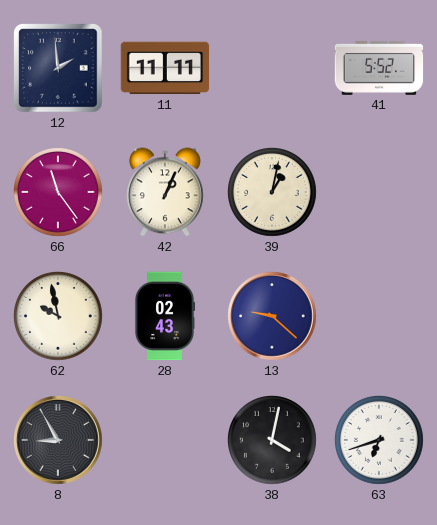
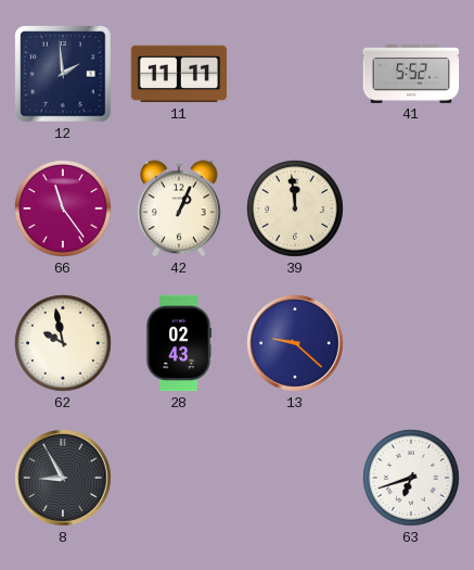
39: 1:02 -> 11:59
38: 4:02 -> none
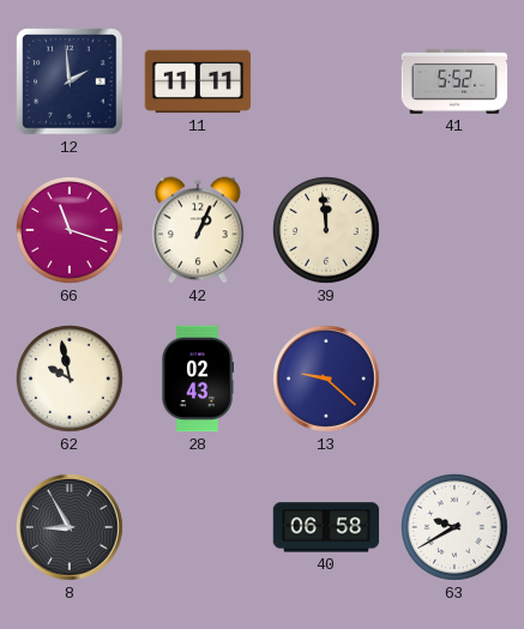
66: 11:24 -> 11:18
40: none -> 06:58
63: 6:42 -> 9:40
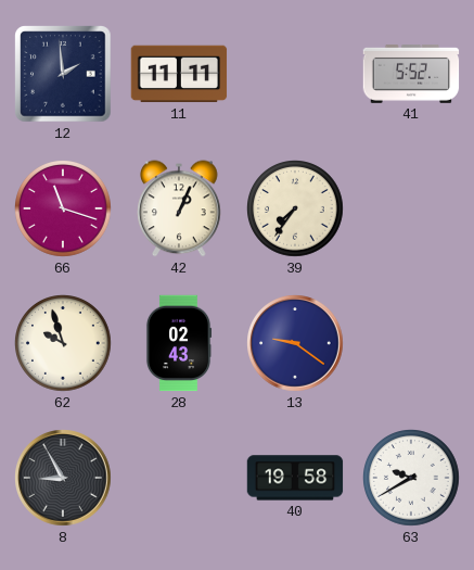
39: 11:59 -> 7:36
62: 9:58 -> 9:57
13: 9:22 -> 9:21
40: 06:58 -> 19:58
